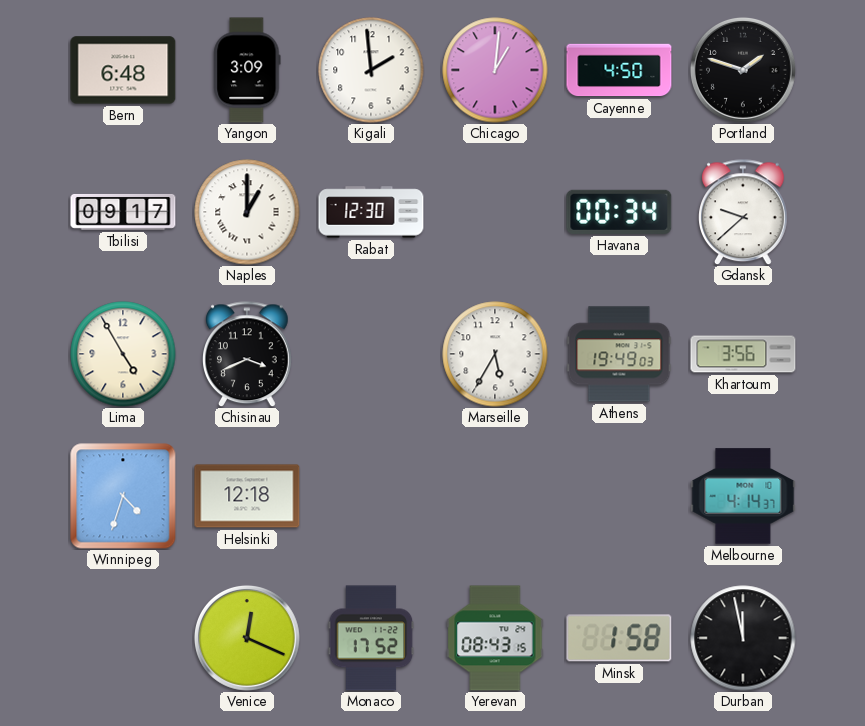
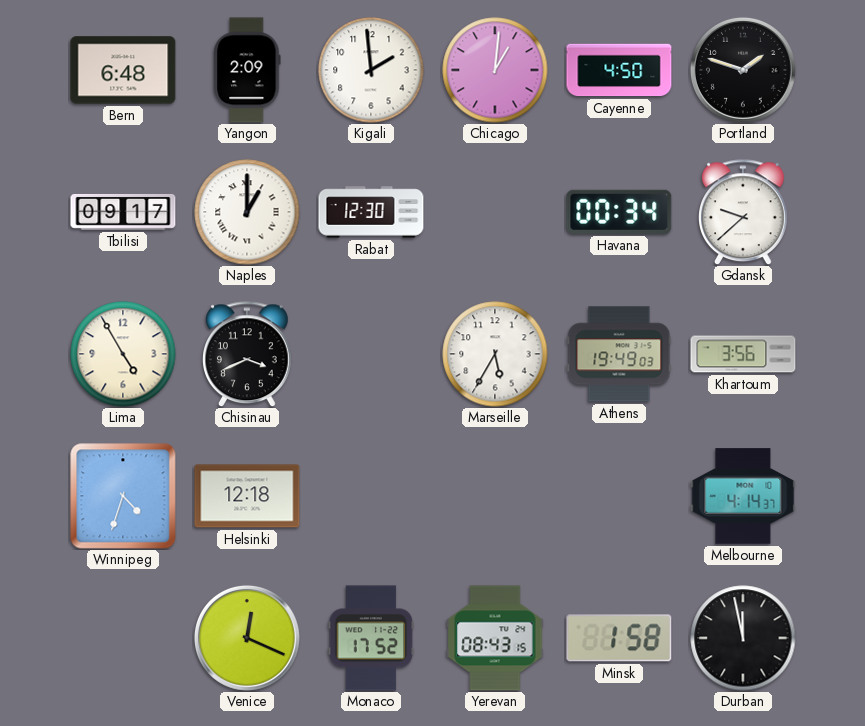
Yangon: 3:09 -> 2:09
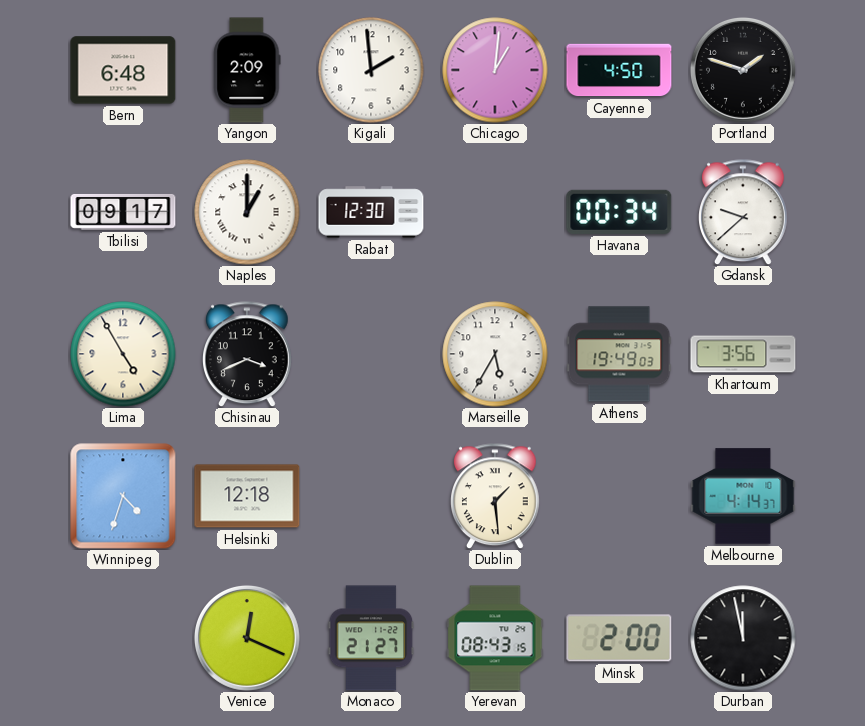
Dublin: none -> 1:29
Monaco: 17:52 -> 21:27
Minsk: 1:58 -> 2:00
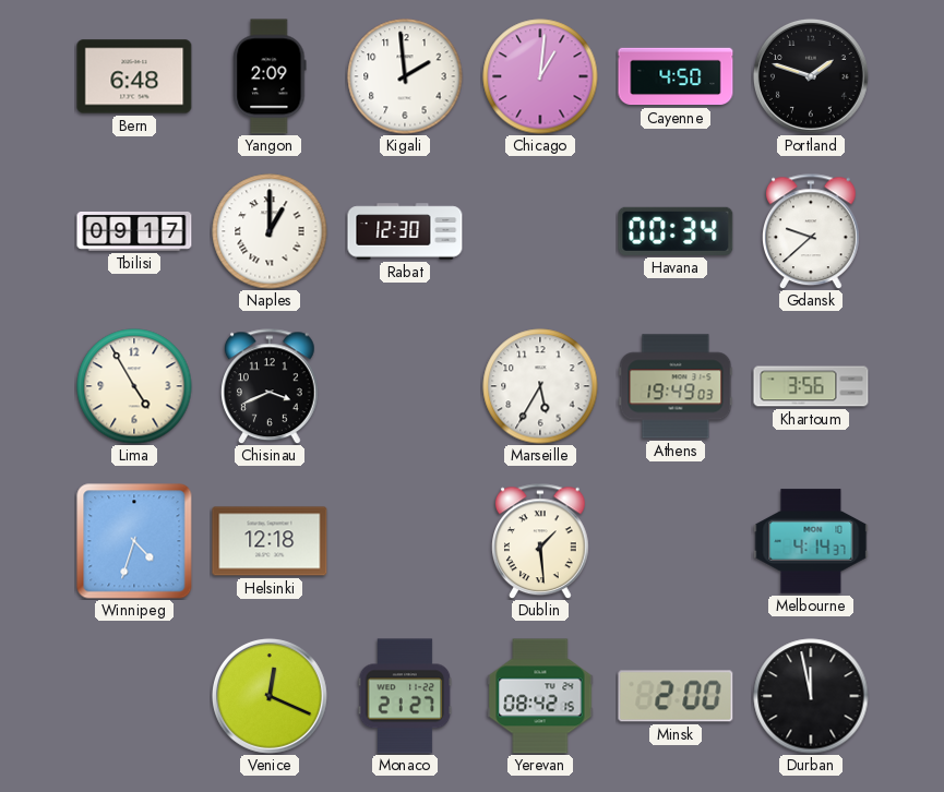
Yerevan: 08:43 -> 08:42
